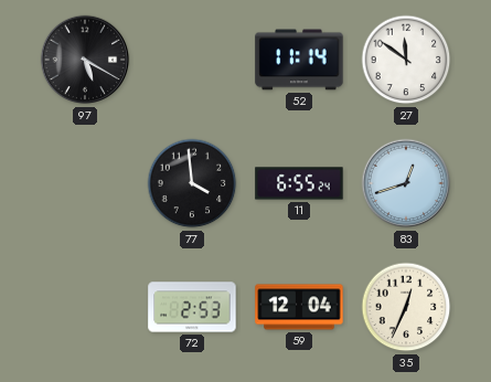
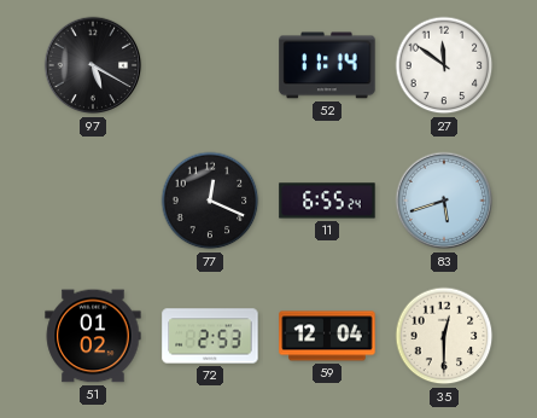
77: 3:59 -> 12:19
83: 12:42 -> 5:42
51: none -> 01:02
35: 12:34 -> 12:30
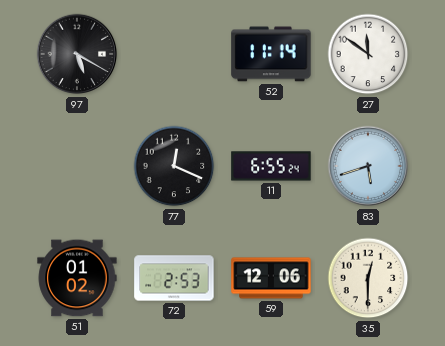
59: 12:04 -> 12:06
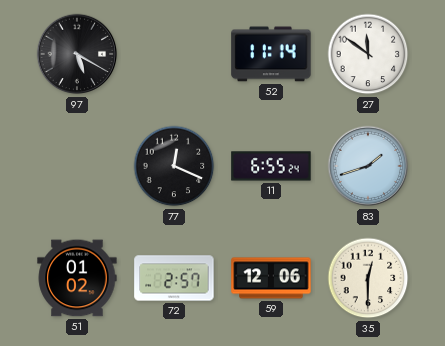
83: 5:42 -> 1:42
72: 2:53 -> 2:57
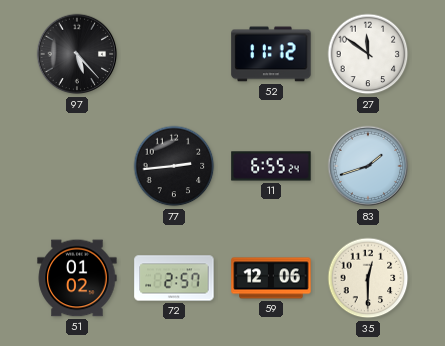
97: 5:20 -> 5:23
52: 11:14 -> 11:12
77: 12:19 -> 2:44
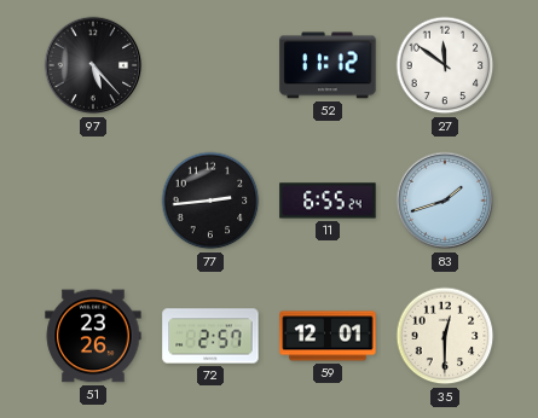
51: 01:02 -> 23:26
59: 12:06 -> 12:01
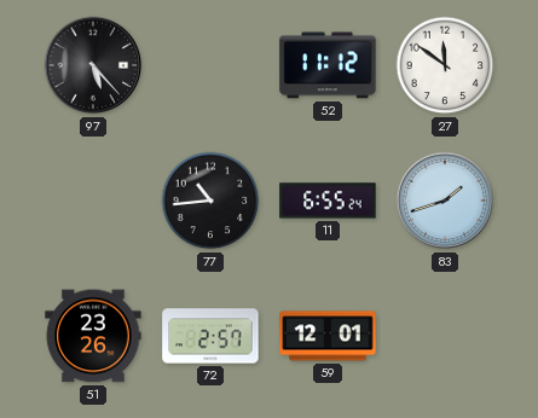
77: 2:44 -> 10:44
35: 12:30 -> none
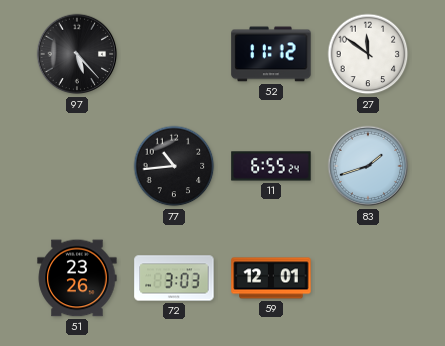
72: 2:57 -> 3:03
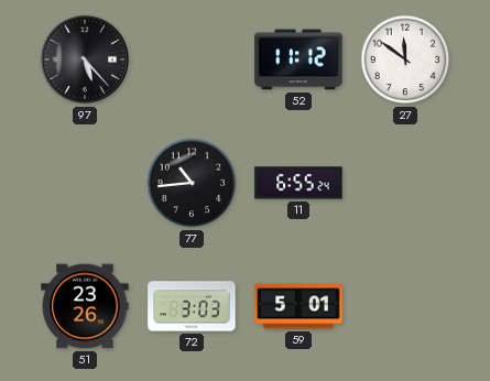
83: 1:42 -> none
59: 12:01 -> 5:01
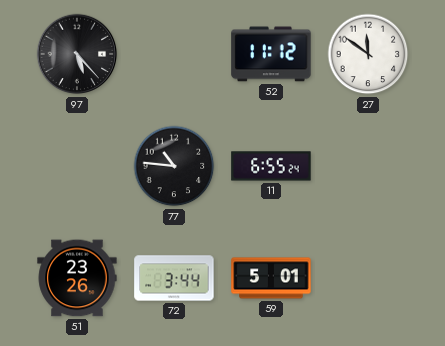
77: 10:44 -> 10:46
72: 3:03 -> 3:44
